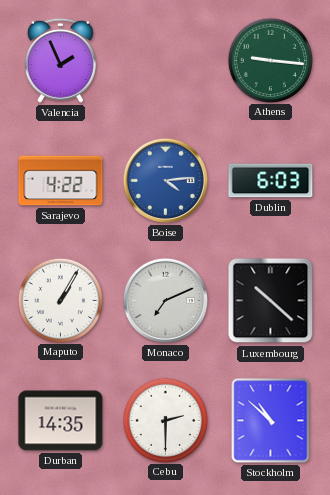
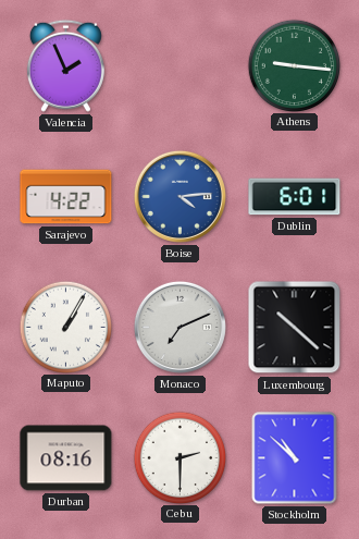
Dublin: 6:03 -> 6:01
Durban: 14:35 -> 08:16
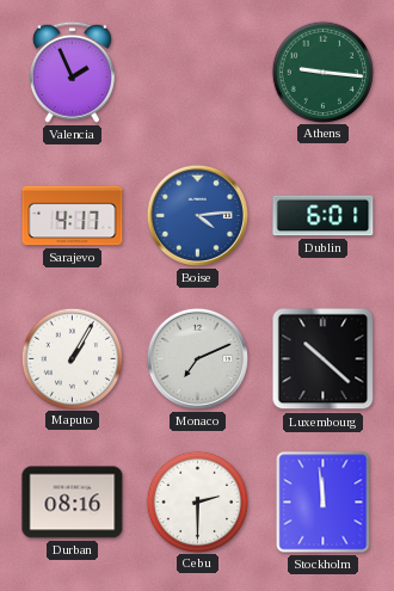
Sarajevo: 4:22 -> 4:17
Stockholm: 10:52 -> 11:59
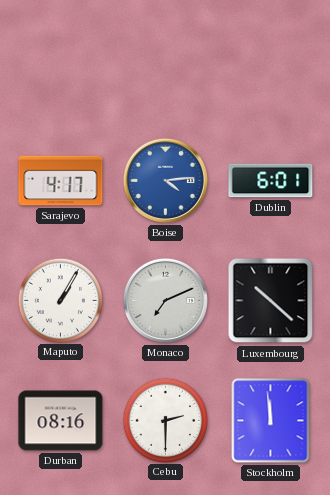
Valencia: 1:56 -> none
Athens: 9:16 -> none
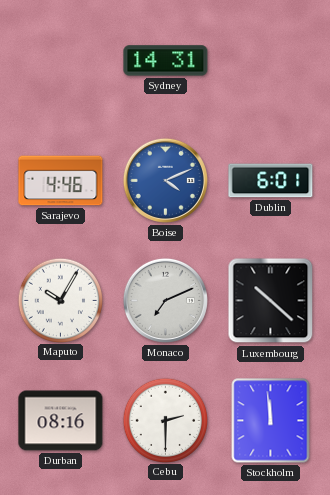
Sydney: none -> 14:31
Sarajevo: 4:17 -> 4:46
Boise: 4:14 -> 4:11
Maputo: 1:05 -> 10:05
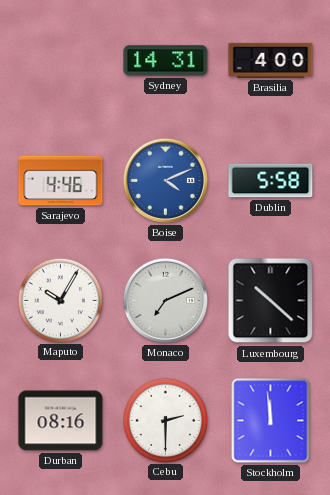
Brasilia: none -> 4:00
Dublin: 6:01 -> 5:58
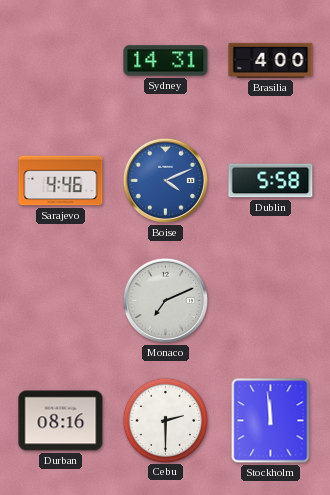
Maputo: 10:05 -> none
Luxembourg: 10:22 -> none
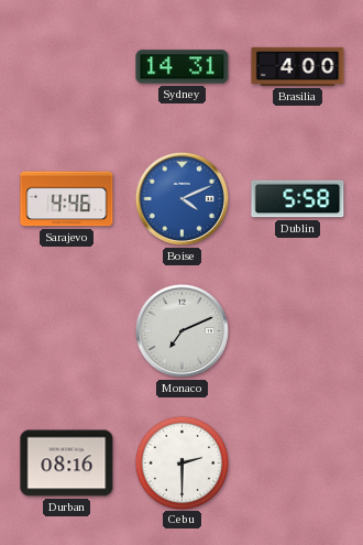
Stockholm: 11:59 -> none
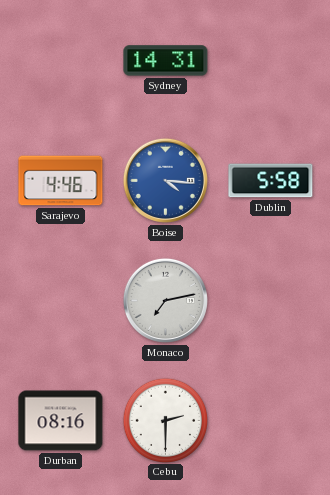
Brasilia: 4:00 -> none
Boise: 4:11 -> 4:16
Monaco: 7:11 -> 7:13
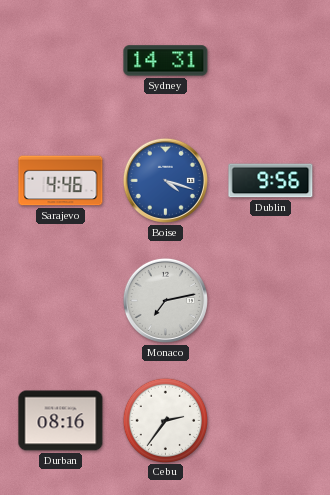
Boise: 4:16 -> 4:18
Dublin: 5:58 -> 9:56
Cebu: 2:30 -> 2:36
